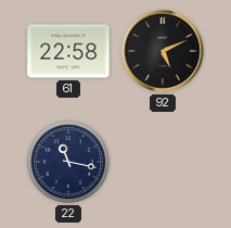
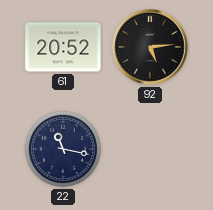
61: 22:58 -> 20:52
92: 5:11 -> 5:14
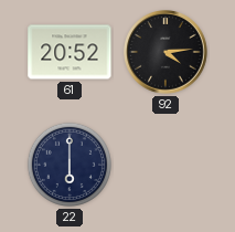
92: 5:14 -> 4:14
22: 11:17 -> 6:00
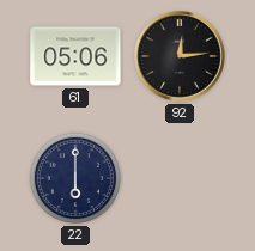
61: 20:52 -> 05:06
92: 4:14 -> 12:14
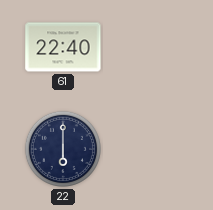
61: 05:06 -> 22:40
92: 12:14 -> none
